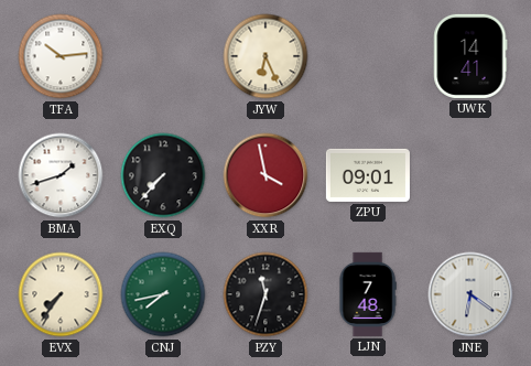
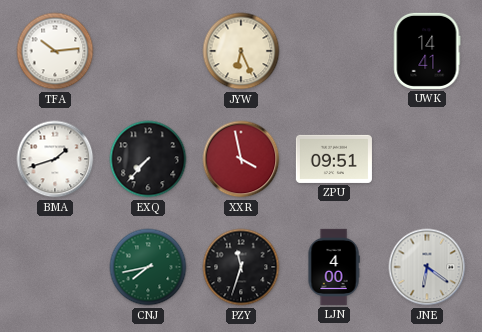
ZPU: 09:01 -> 09:51
EVX: 7:36 -> none
LJN: 7:48 -> 4:00
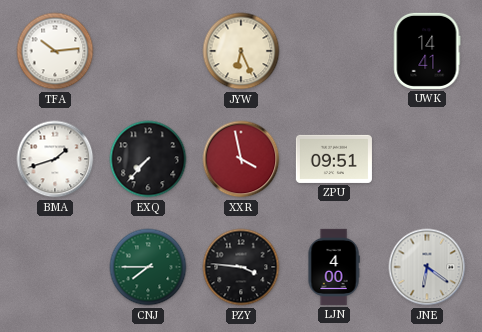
CNJ: 7:43 -> 7:45
PZY: 11:33 -> 3:46
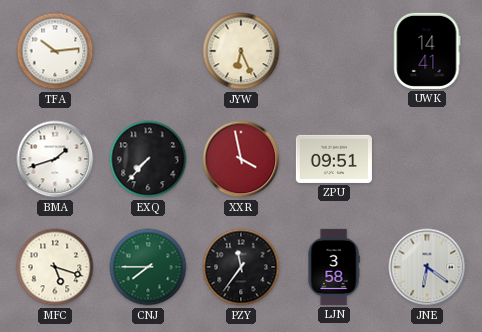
MFC: none -> 5:18
PZY: 3:46 -> 11:36
LJN: 4:00 -> 3:58
